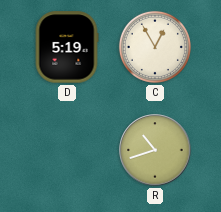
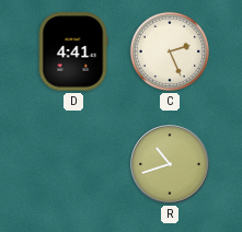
D: 5:19 -> 4:41
C: 12:55 -> 2:26
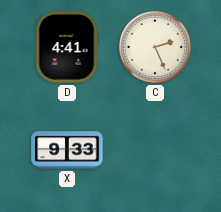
X: none -> 9:33
R: 10:42 -> none
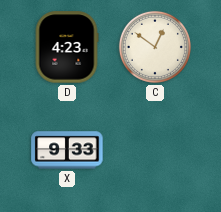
D: 4:41 -> 4:23
C: 2:26 -> 12:51
